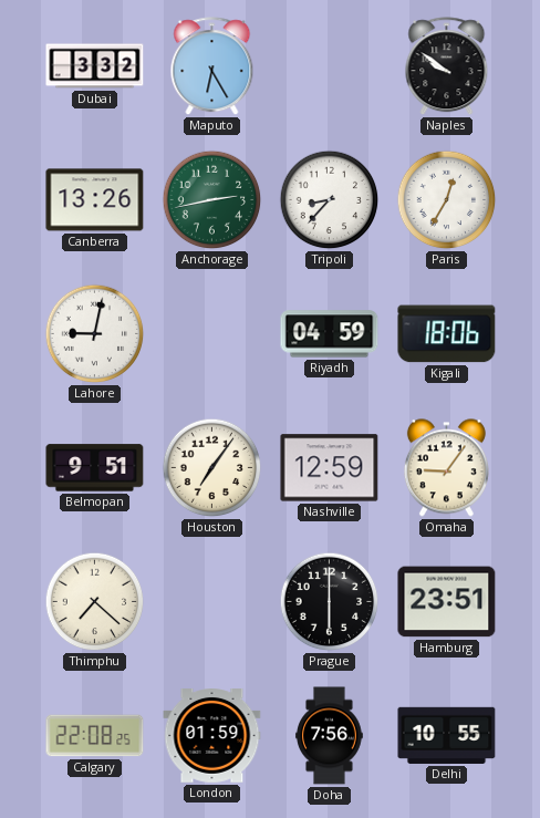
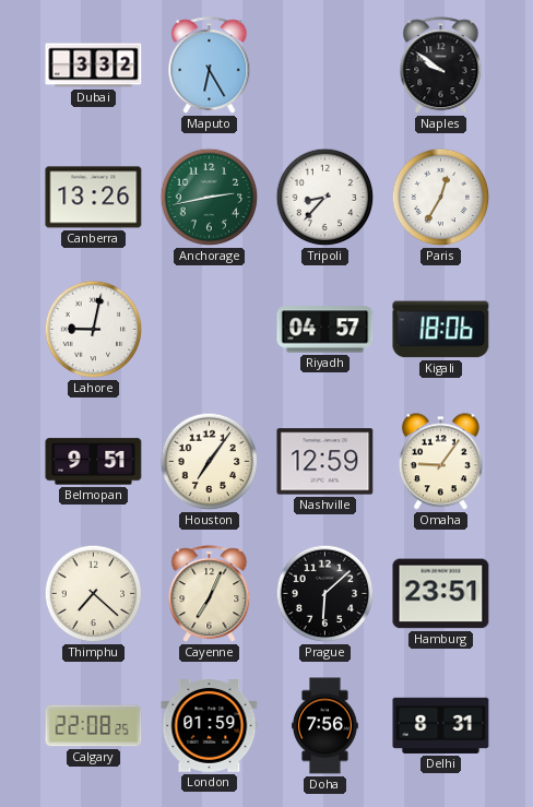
Riyadh: 04:59 -> 04:57
Cayenne: none -> 7:04
Prague: 6:00 -> 6:08
Delhi: 10:55 -> 8:31
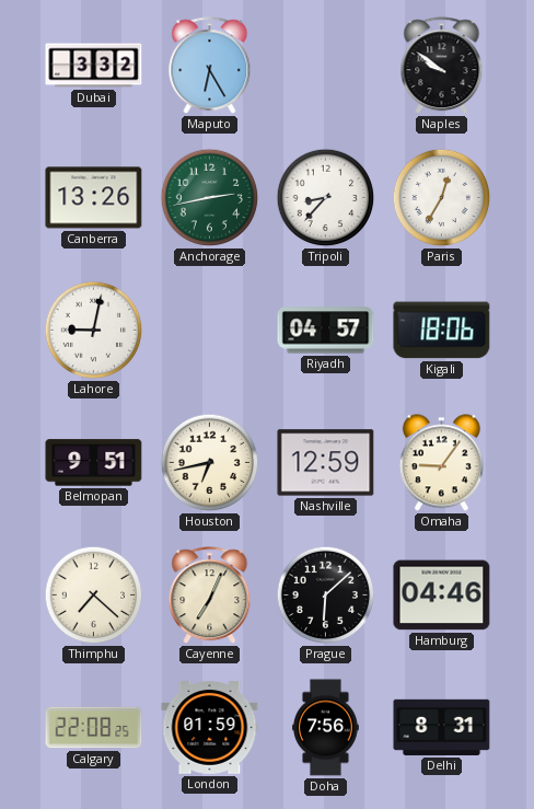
Houston: 7:06 -> 6:43
Hamburg: 23:51 -> 04:46
